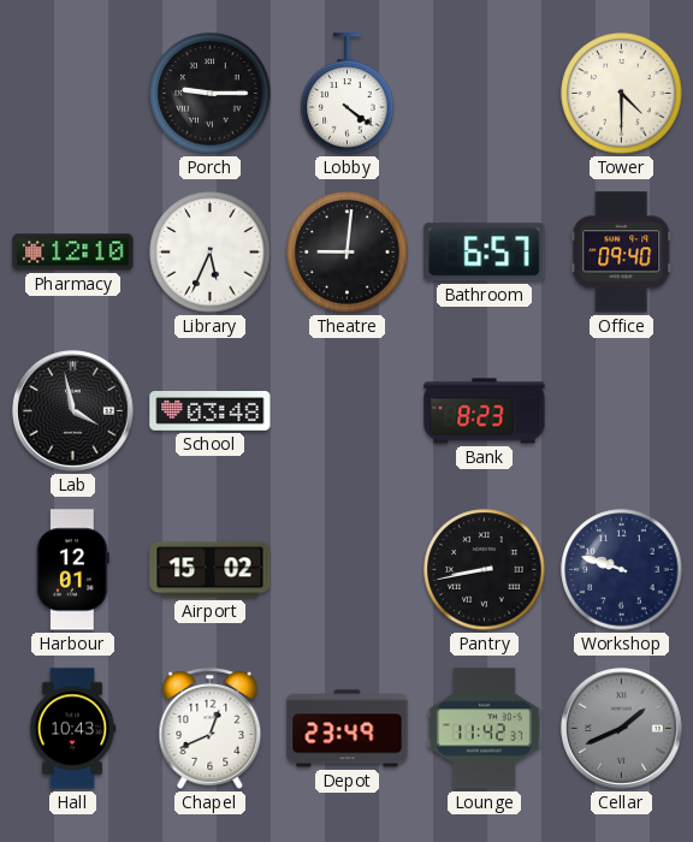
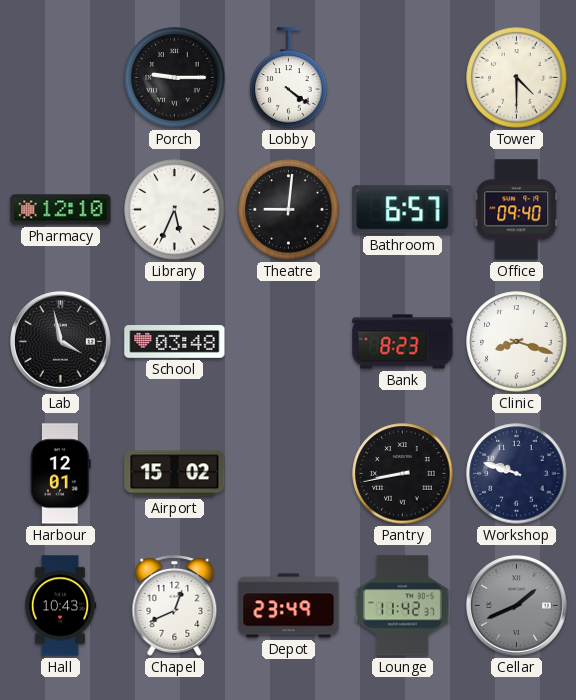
Clinic: none -> 8:18
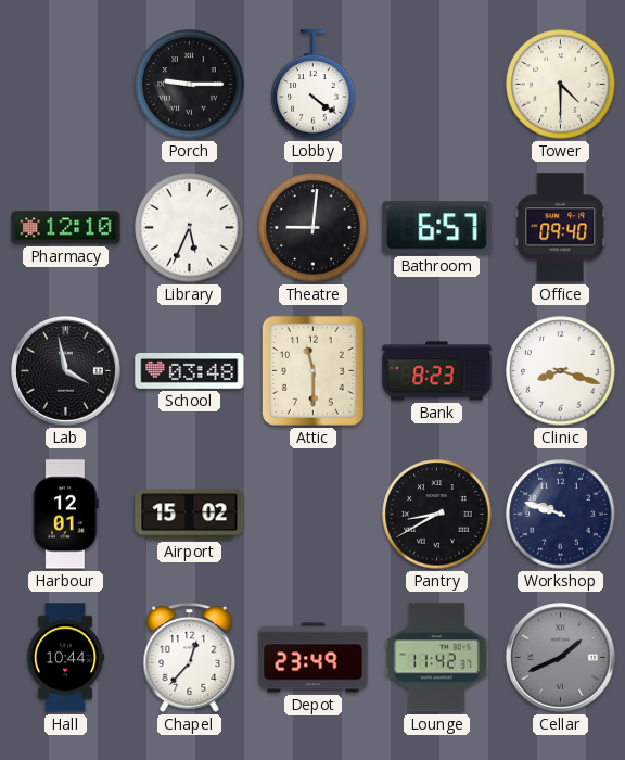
Attic: none -> 11:30
Pantry: 8:43 -> 8:40
Hall: 10:43 -> 10:44
Chapel: 12:41 -> 12:37
